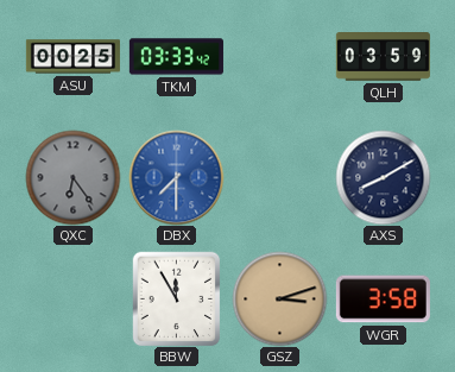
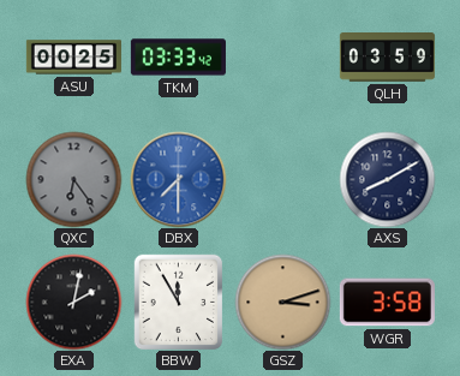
EXA: none -> 2:02
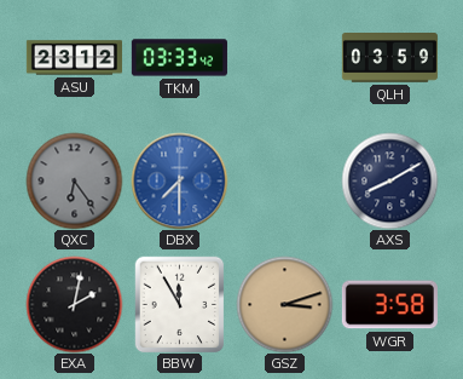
ASU: 00:25 -> 23:12
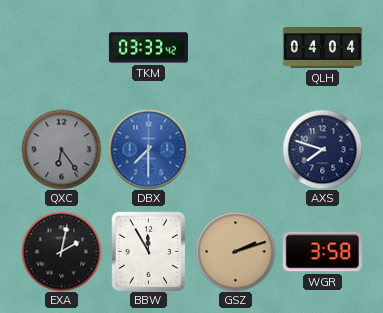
ASU: 23:12 -> none
QLH: 03:59 -> 04:04
AXS: 8:10 -> 7:48
GSZ: 3:12 -> 2:12
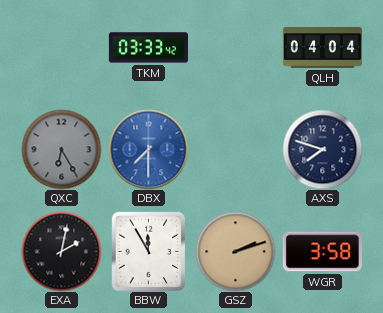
QXC: 6:24 -> 6:25
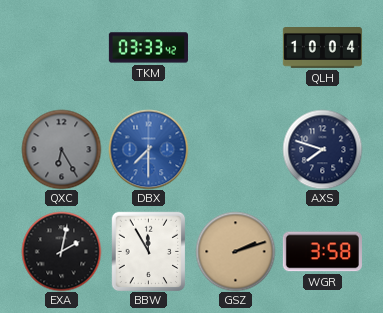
QLH: 04:04 -> 10:04
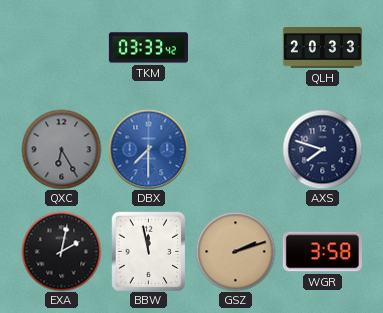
QLH: 10:04 -> 20:33
BBW: 11:55 -> 11:58
